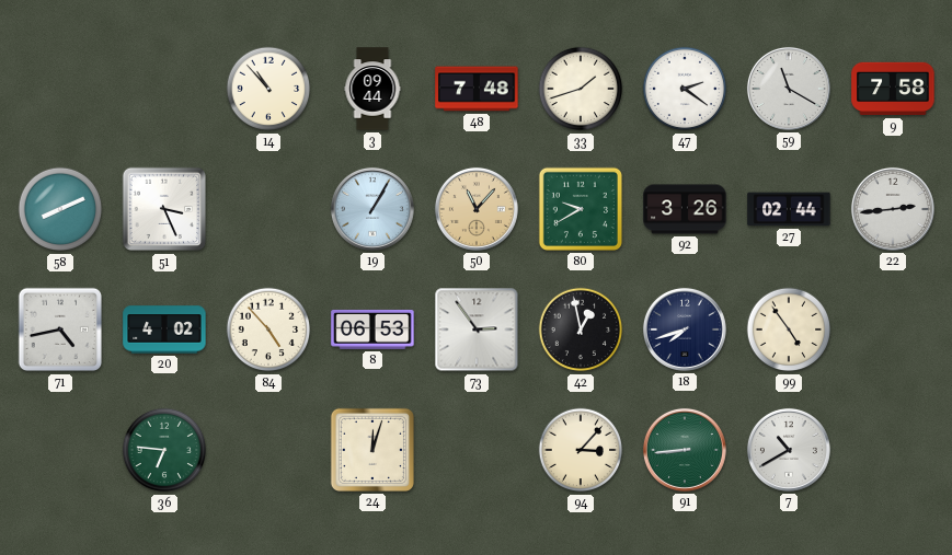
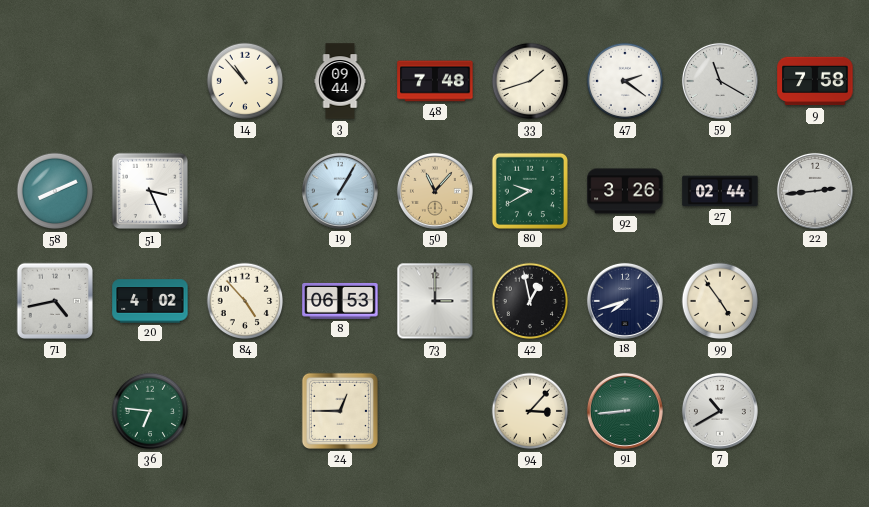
73: 2:54 -> 3:00
24: 12:03 -> 12:45
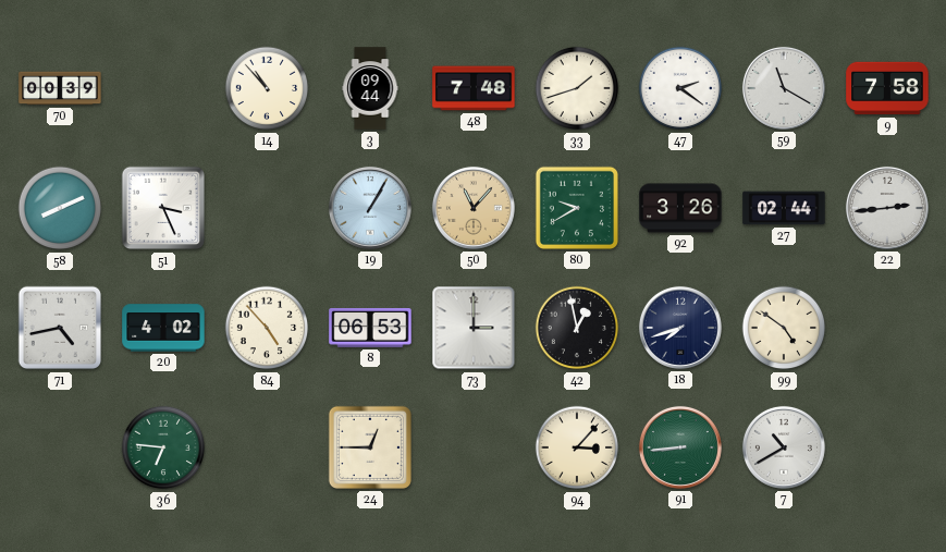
70: none -> 00:39
99: 4:54 -> 4:51
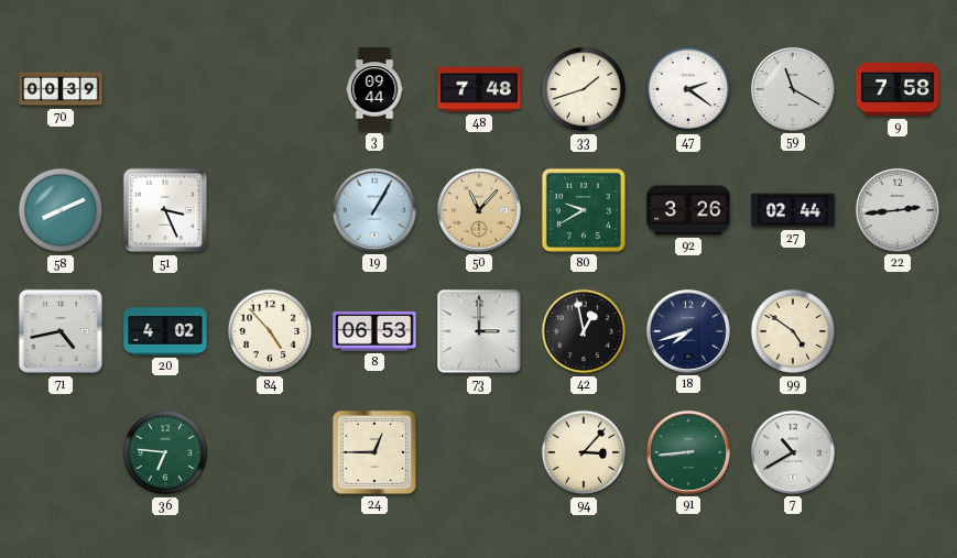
14: 10:53 -> none
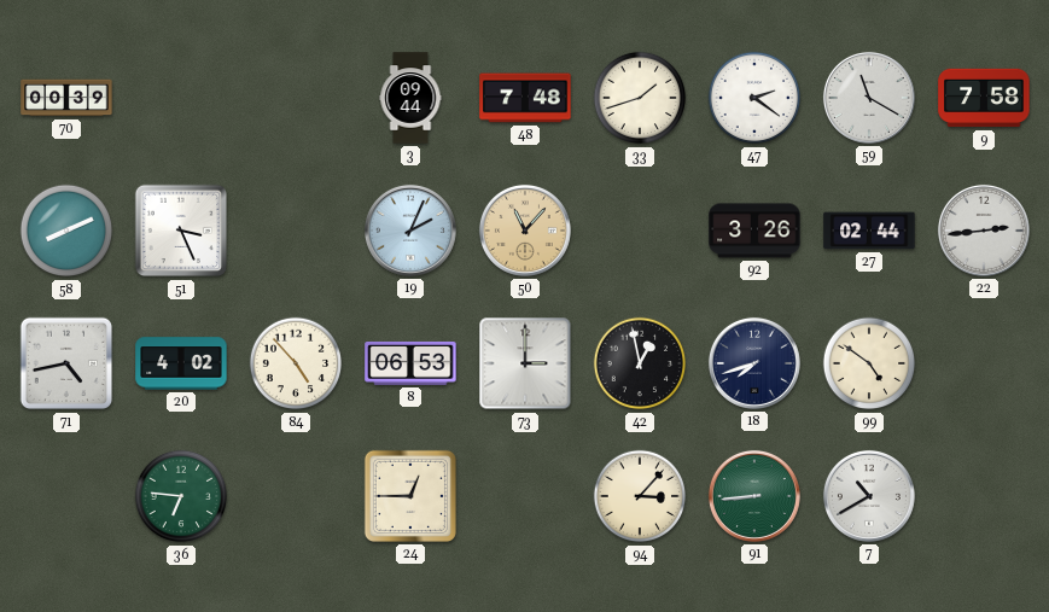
19: 1:05 -> 2:04
80: 9:40 -> none
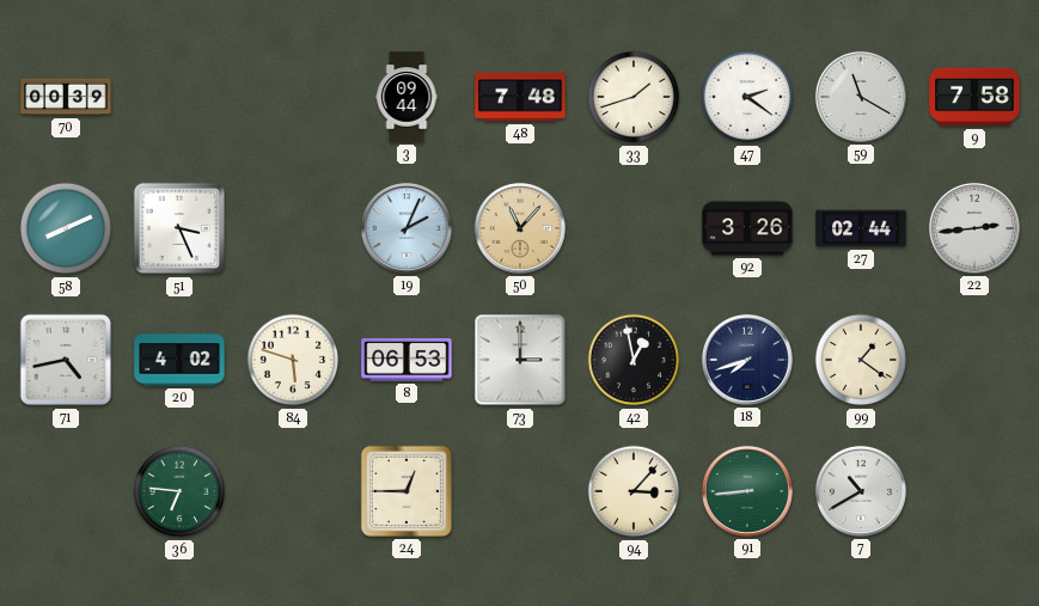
84: 4:53 -> 5:48
99: 4:51 -> 1:21
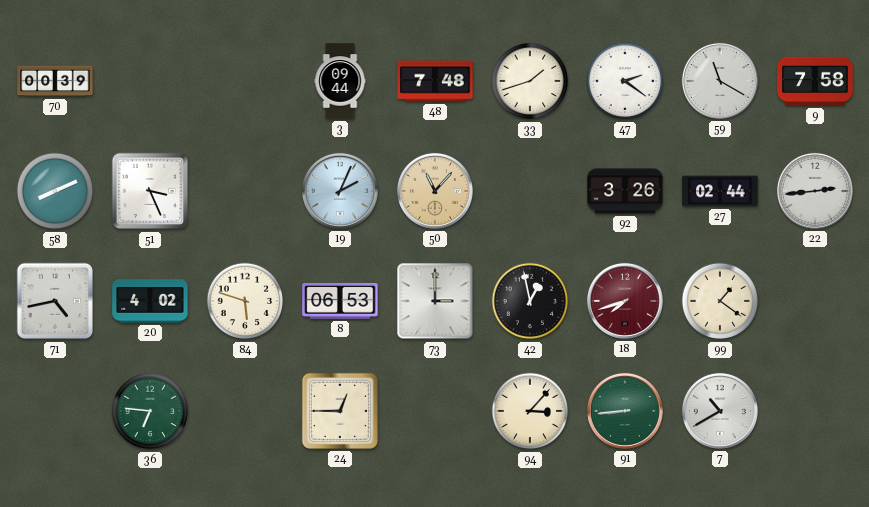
18 dial: navy -> burgundy
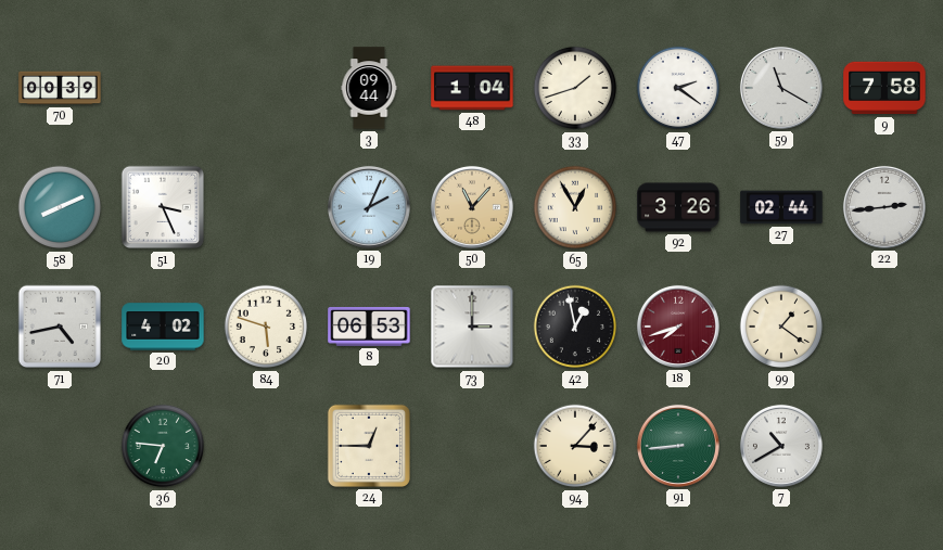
48: 7:48 -> 1:04
65: none -> 12:55
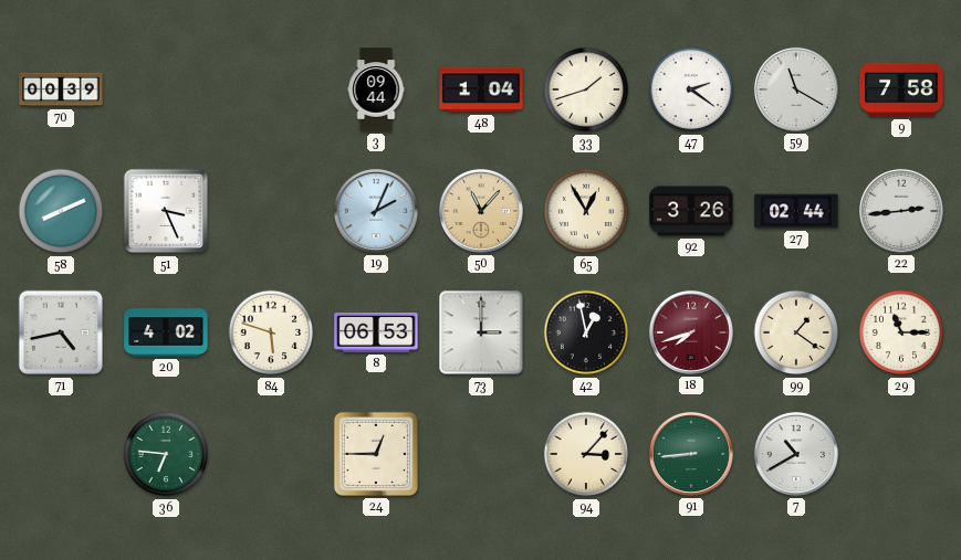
29: none -> 11:15
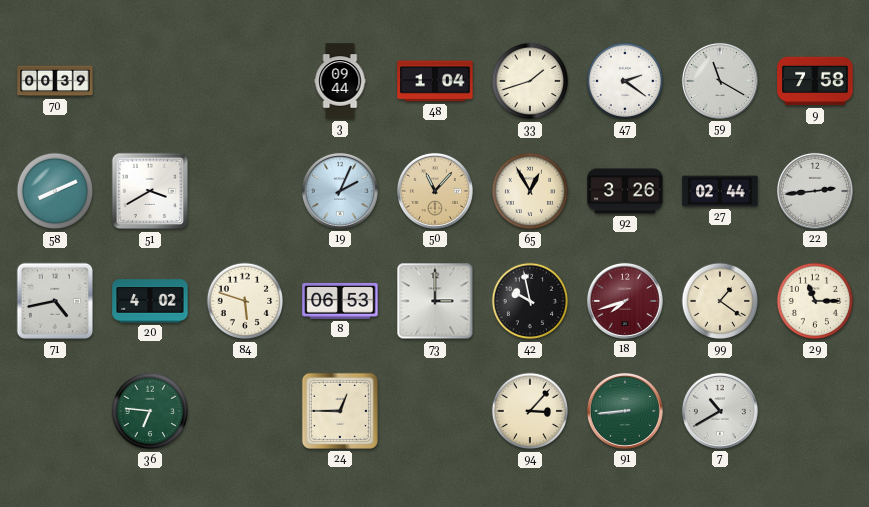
51: 3:26 -> 3:40
42: 12:58 -> 9:58
